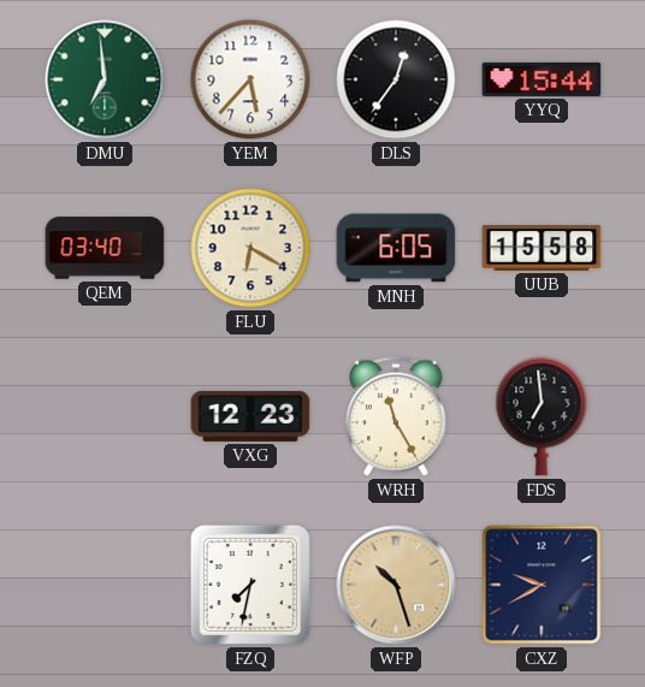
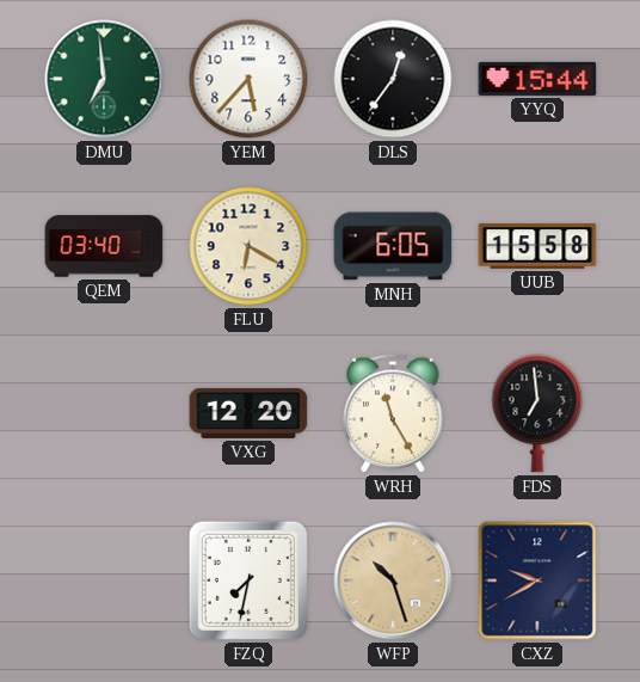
VXG: 12:23 -> 12:20
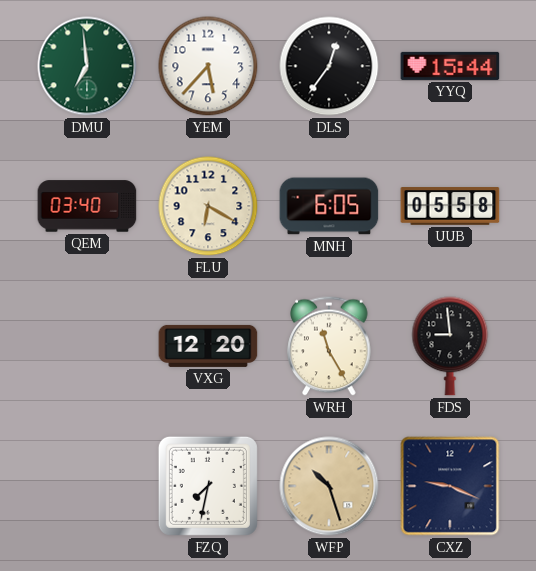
UUB: 15:58 -> 05:58
FDS: 6:59 -> 8:59
CXZ: 9:40 -> 9:19
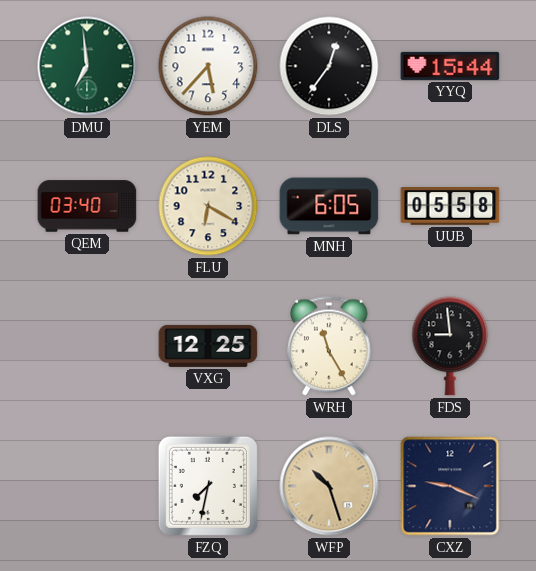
VXG: 12:20 -> 12:25
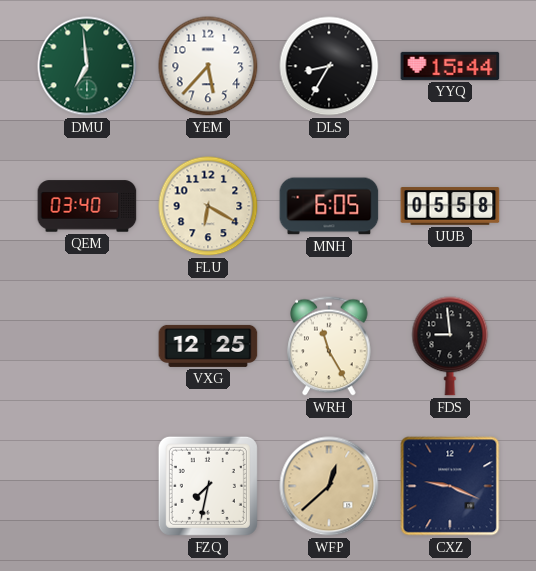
DLS: 12:36 -> 8:35
WFP: 10:27 -> 12:38
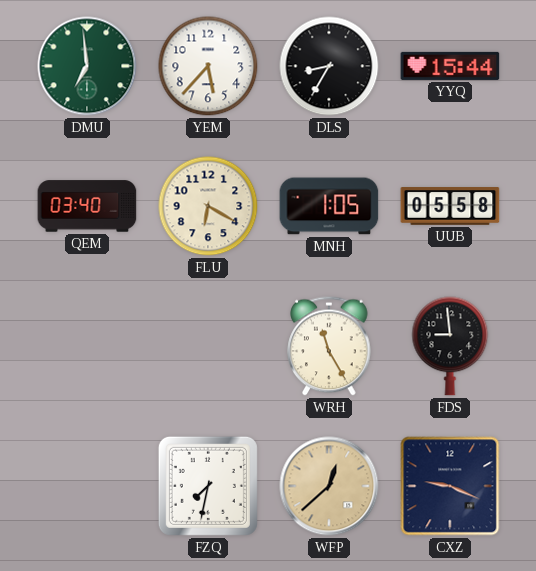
MNH: 6:05 -> 1:05
VXG: 12:25 -> none
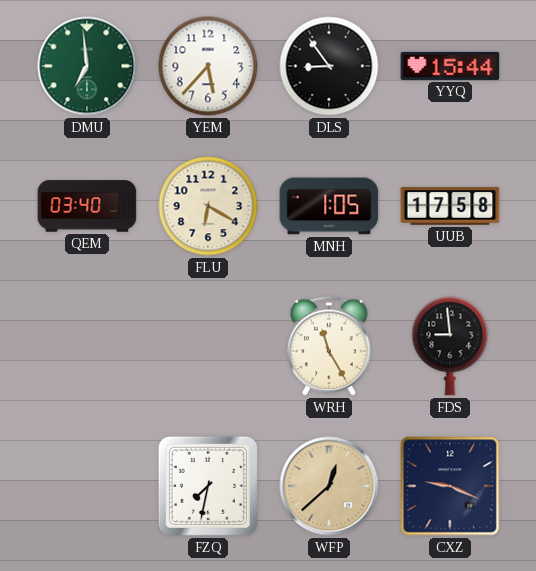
DLS: 8:35 -> 8:54
UUB: 05:58 -> 17:58
